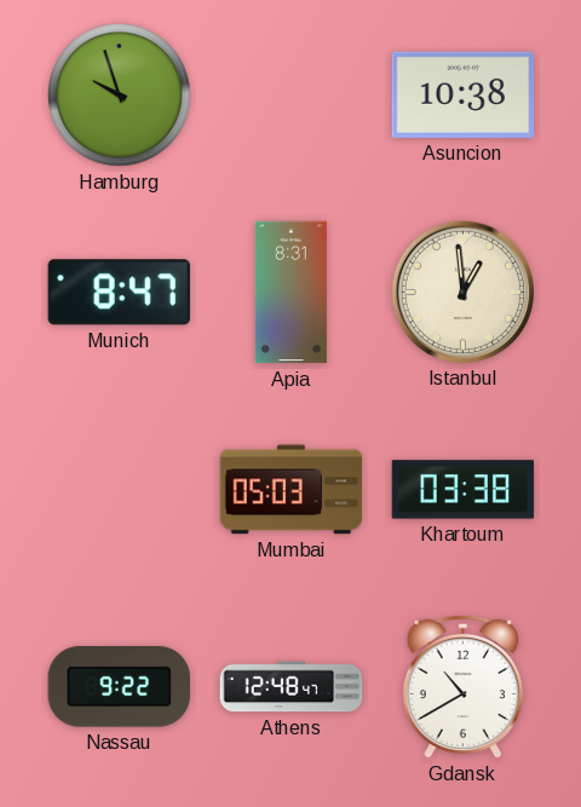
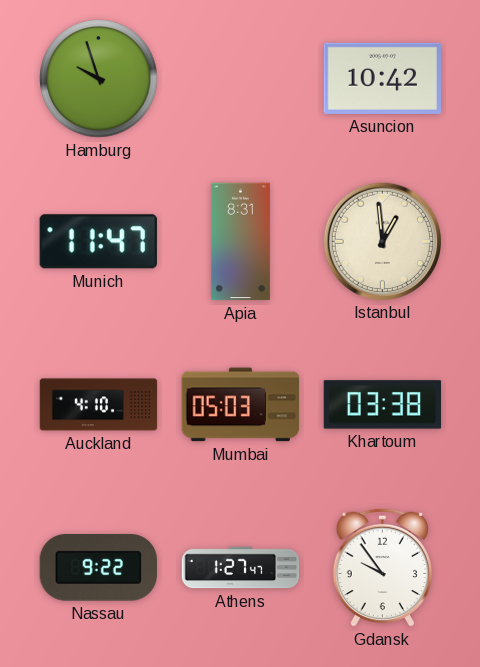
Asuncion: 10:38 -> 10:42
Munich: 8:47 -> 11:47
Auckland: none -> 4:10
Athens: 12:48 -> 1:27
Gdansk: 10:40 -> 9:54
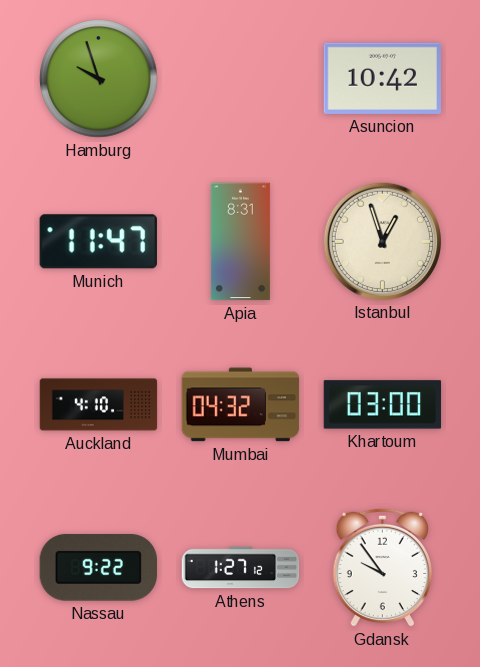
Istanbul: 12:59 -> 12:57
Mumbai: 05:03 -> 04:32
Khartoum: 03:38 -> 03:00
Athens: 1:27:47 -> 1:27:12
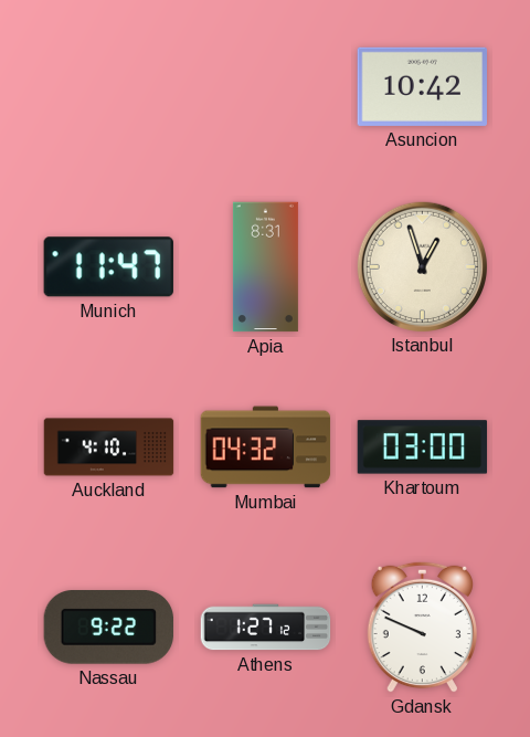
Hamburg: 9:57 -> none
Gdansk: 9:54 -> 9:49
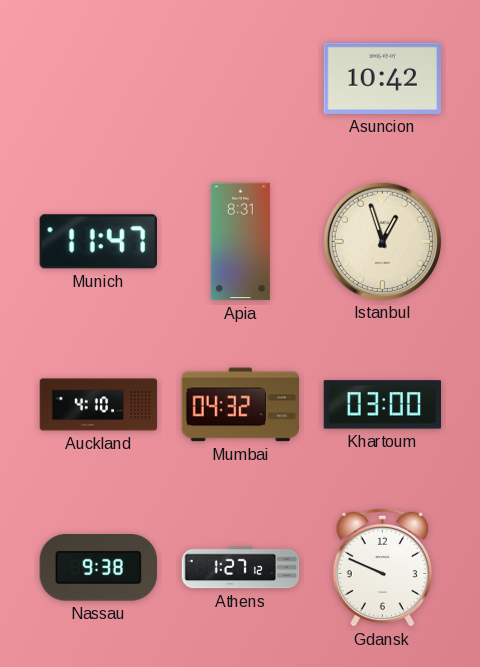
Nassau: 9:22 -> 9:38
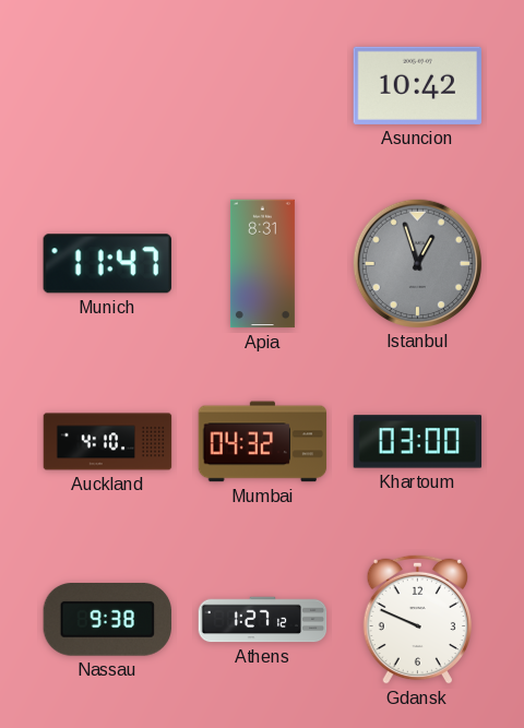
Istanbul dial: cream -> grey
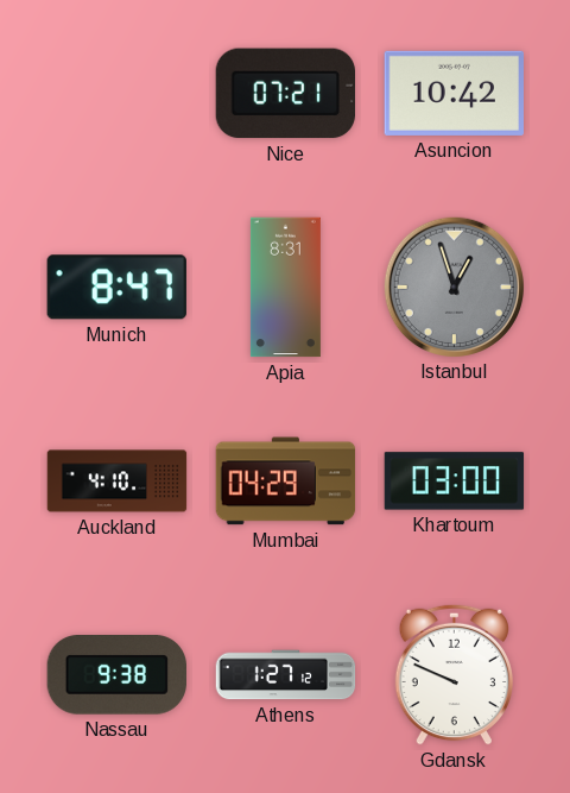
Nice: none -> 07:21
Munich: 11:47 -> 8:47
Mumbai: 04:32 -> 04:29
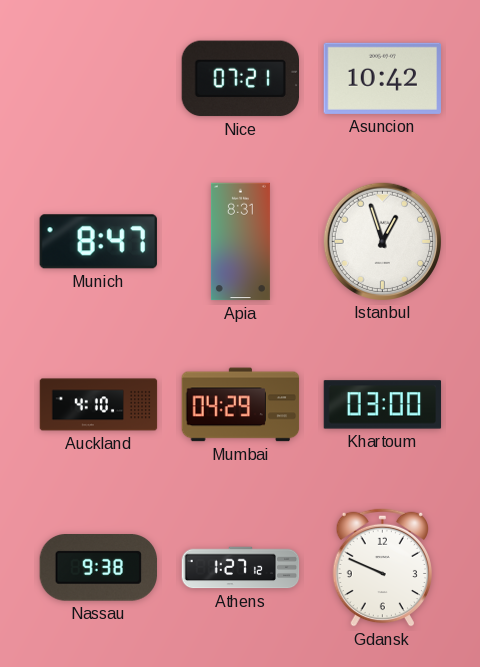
Istanbul dial: grey -> white
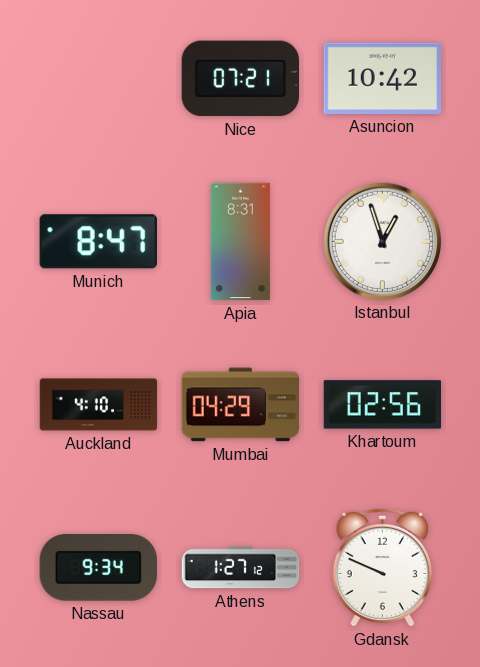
Khartoum: 03:00 -> 02:56
Nassau: 9:38 -> 9:34
